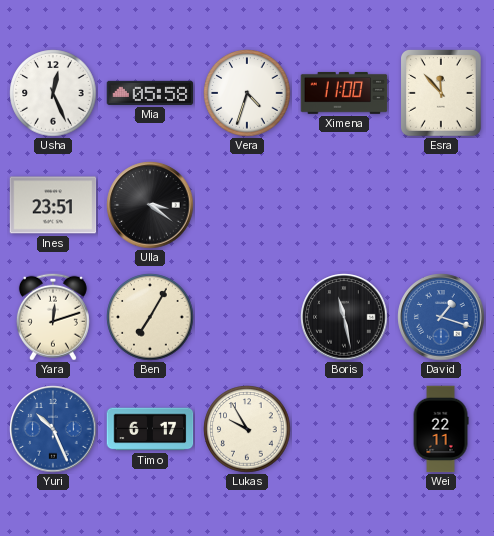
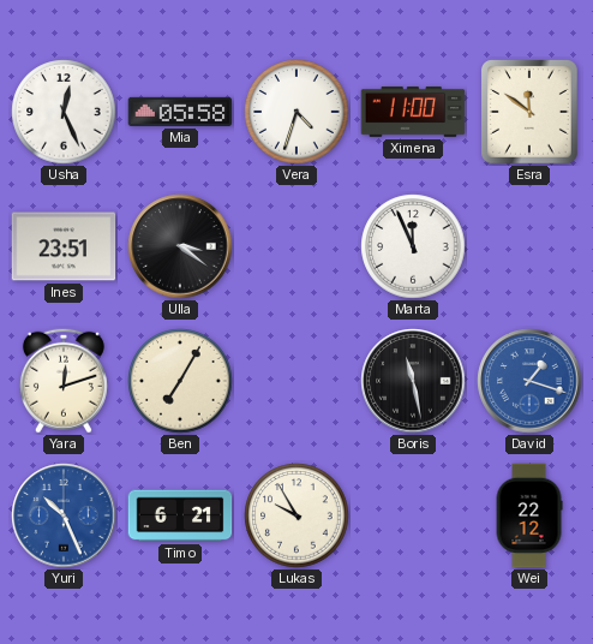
Esra: 11:53 -> 11:51
Marta: none -> 11:56
Timo: 6:17 -> 6:21
Wei: 22:11 -> 22:12
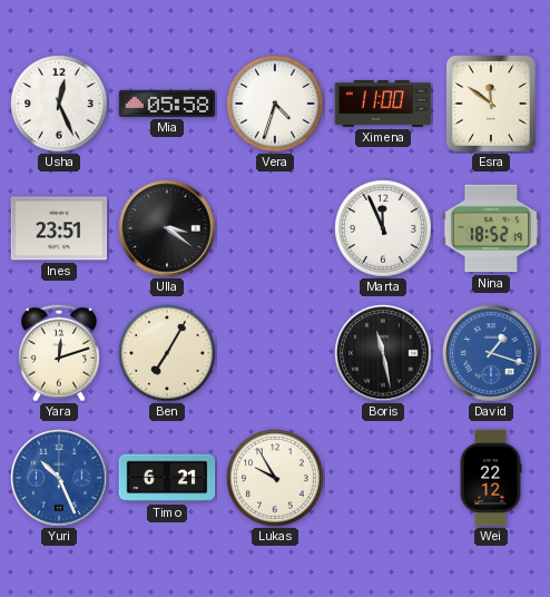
Nina: none -> 18:52
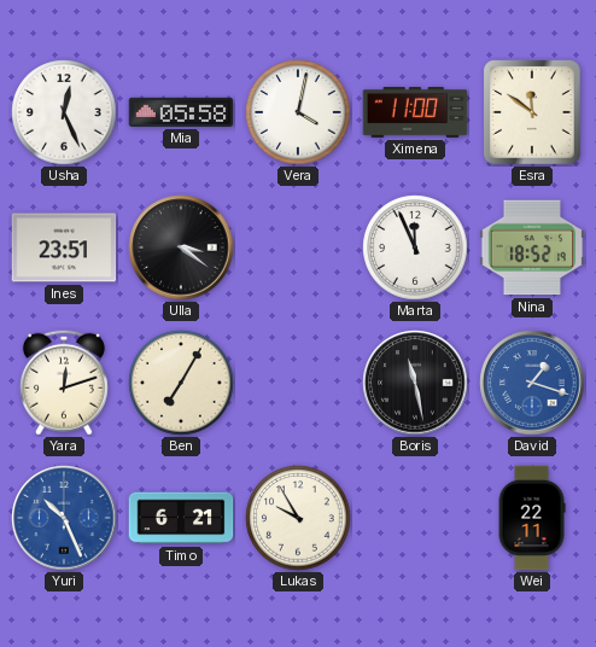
Vera: 4:33 -> 4:02
Wei: 22:12 -> 22:11
